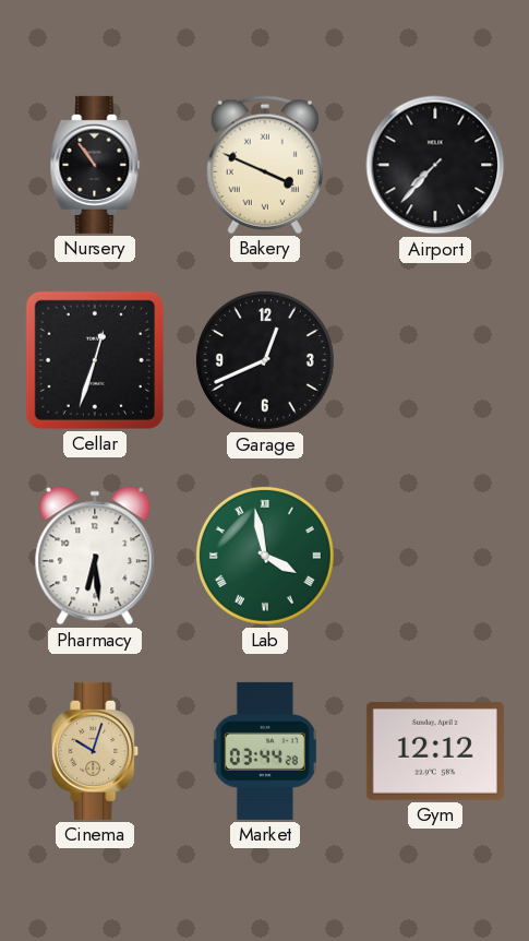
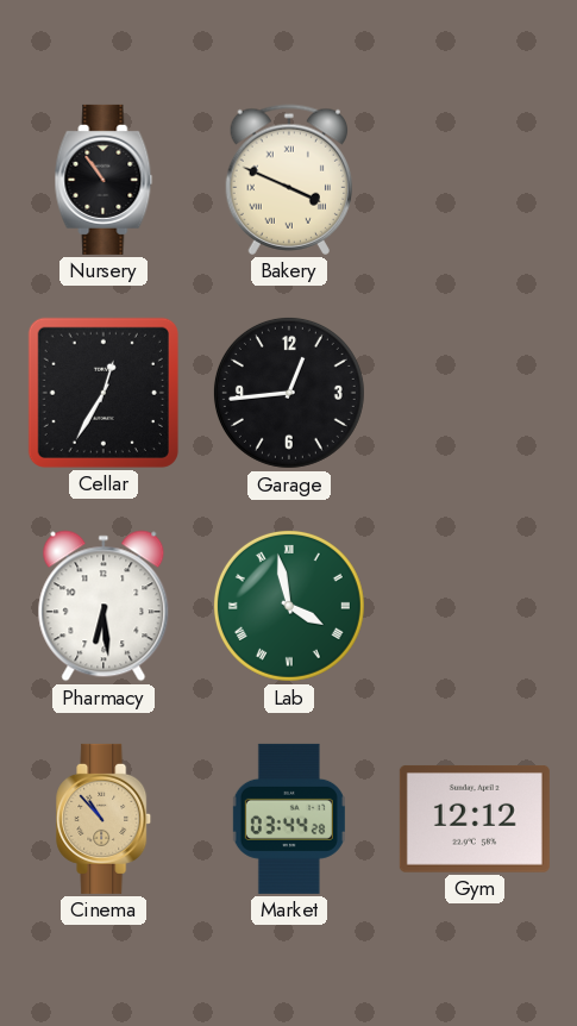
Airport: 7:37 -> none
Cellar: 12:33 -> 12:35
Garage: 12:41 -> 12:44
Cinema: 10:03 -> 10:53
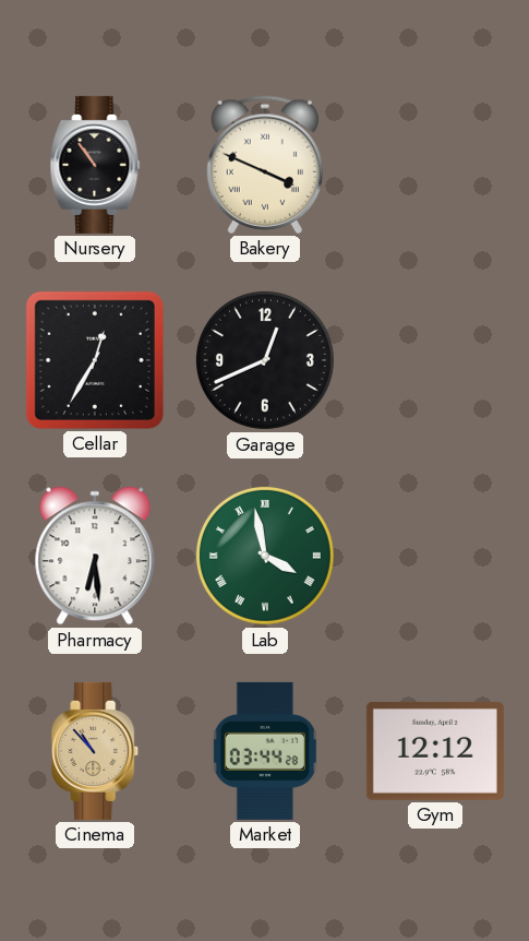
Garage: 12:44 -> 12:41
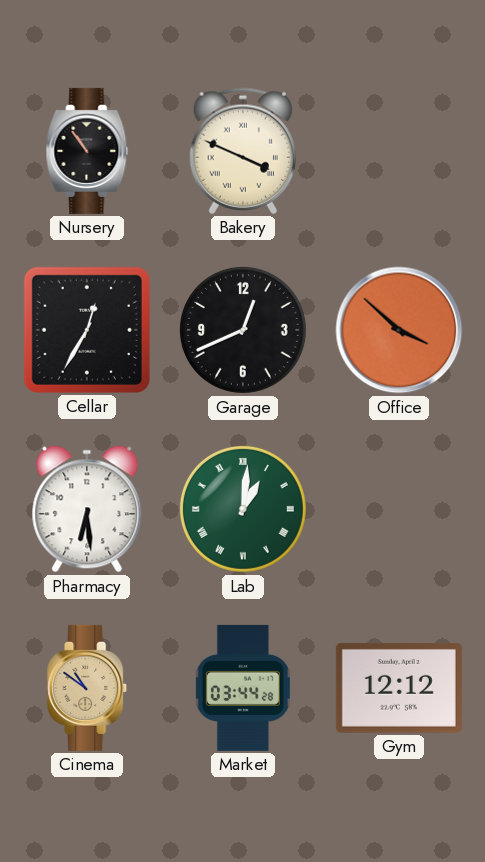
Office: none -> 3:52
Lab: 3:58 -> 1:01
Cinema: 10:53 -> 10:51
